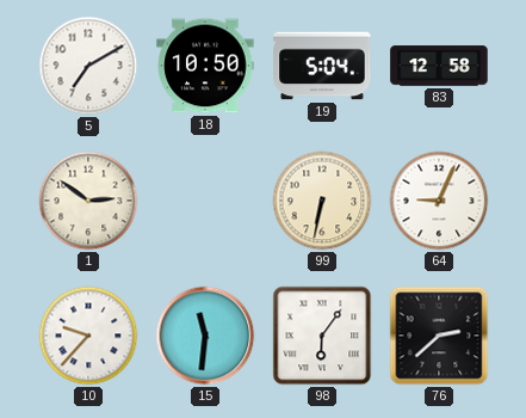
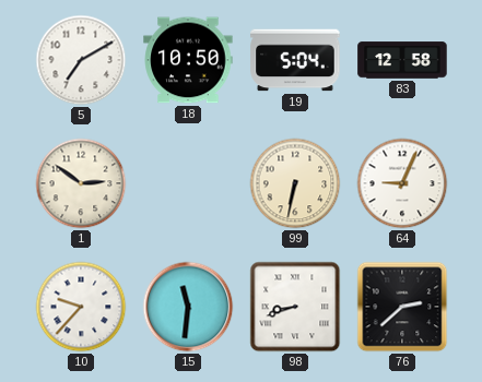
98: 6:06 -> 8:42
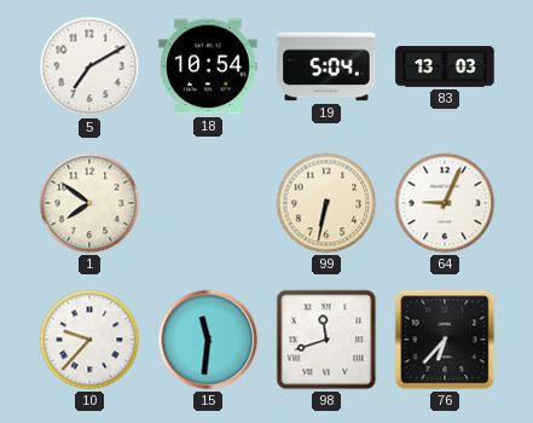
18: 10:50 -> 10:54
83: 12:58 -> 13:03
1: 2:51 -> 7:51
98: 8:42 -> 11:42
76: 2:38 -> 6:37
